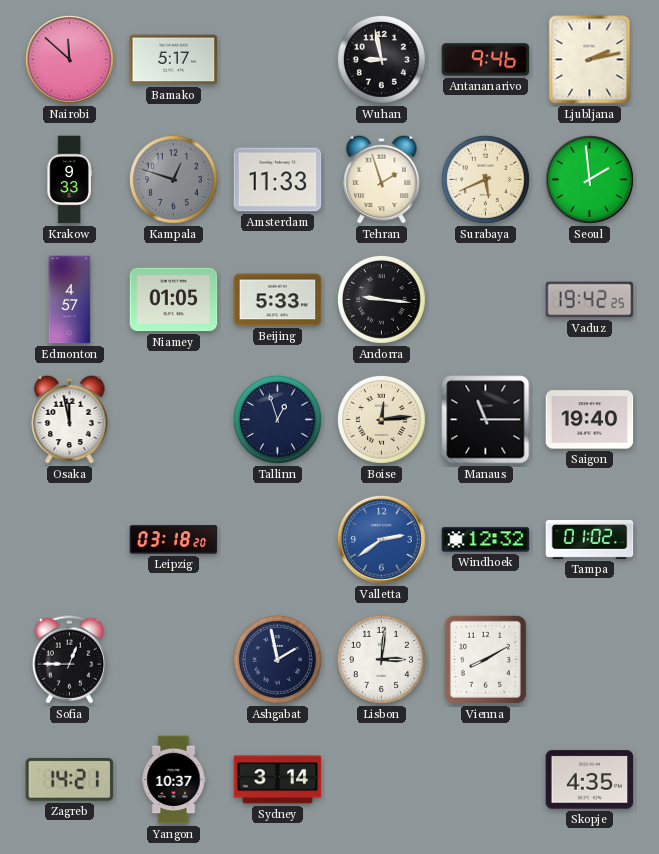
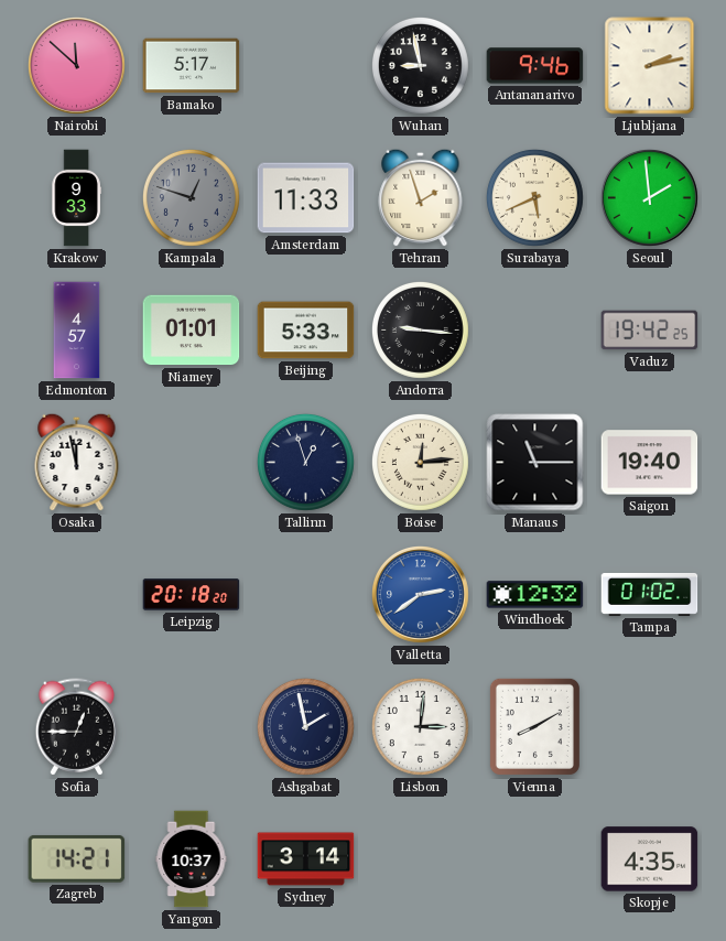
Niamey: 01:05 -> 01:01
Leipzig: 03:18 -> 20:18
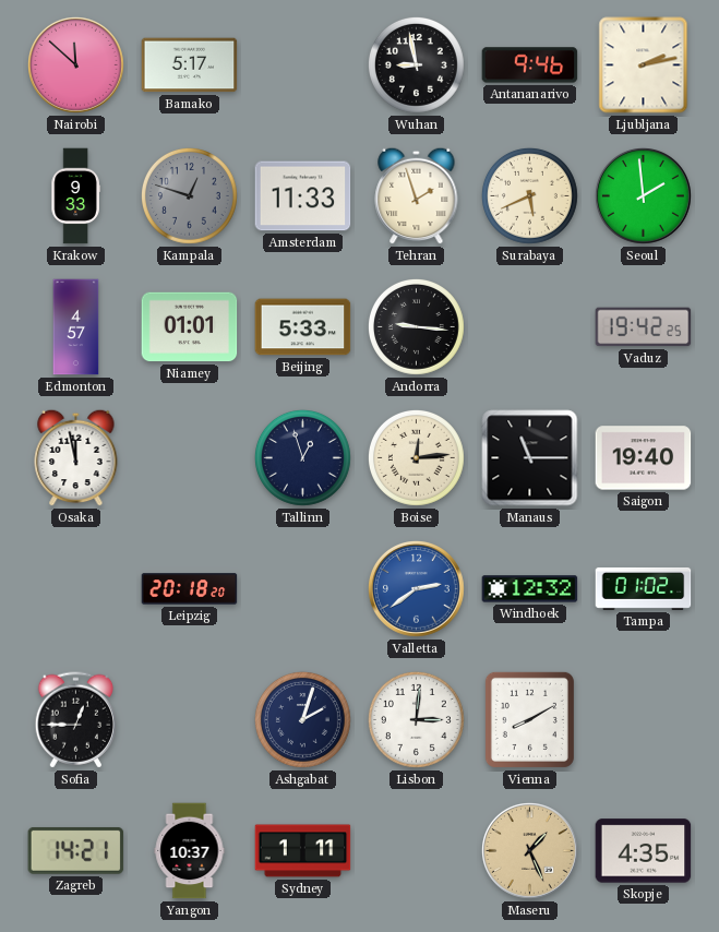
Ashgabat: 1:58 -> 2:03
Sydney: 3:14 -> 1:11
Maseru: none -> 1:26
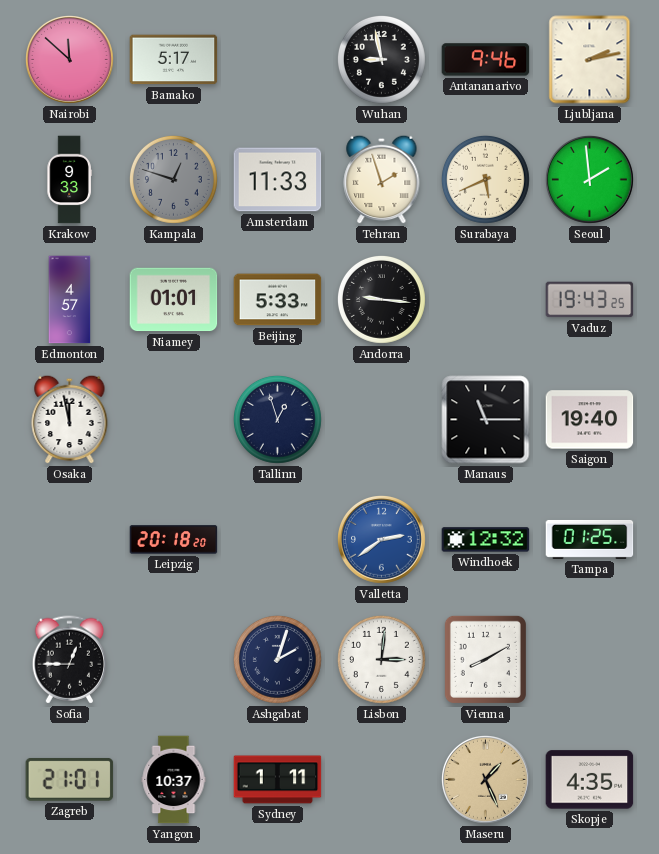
Vaduz: 19:42 -> 19:43
Boise: 12:14 -> none
Tampa: 01:02 -> 01:25
Zagreb: 14:21 -> 21:01
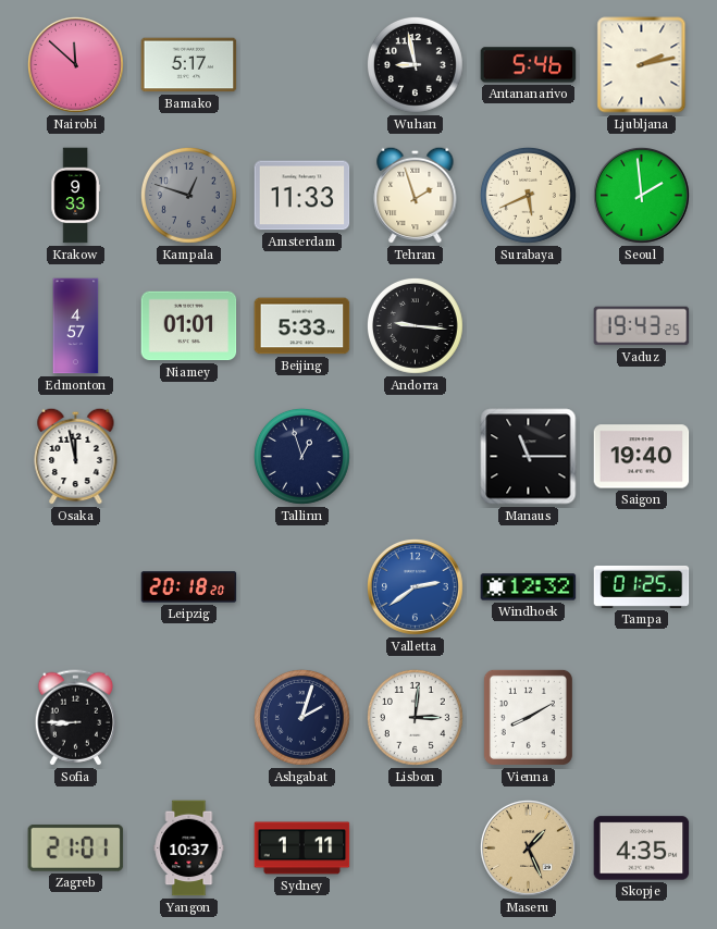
Antananarivo: 9:46 -> 5:46
Sofia: 12:45 -> 8:45
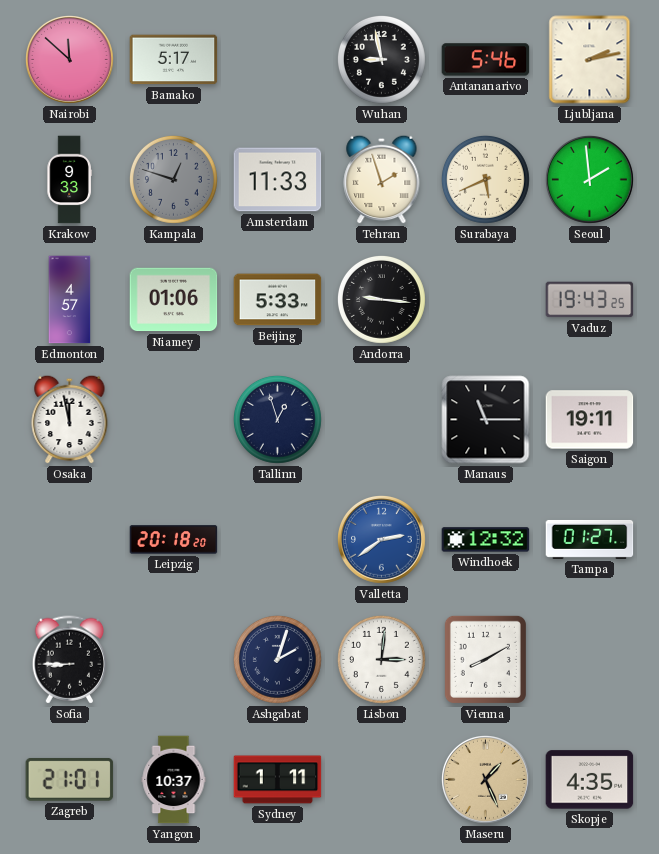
Niamey: 01:01 -> 01:06
Saigon: 19:40 -> 19:11
Tampa: 01:25 -> 01:27
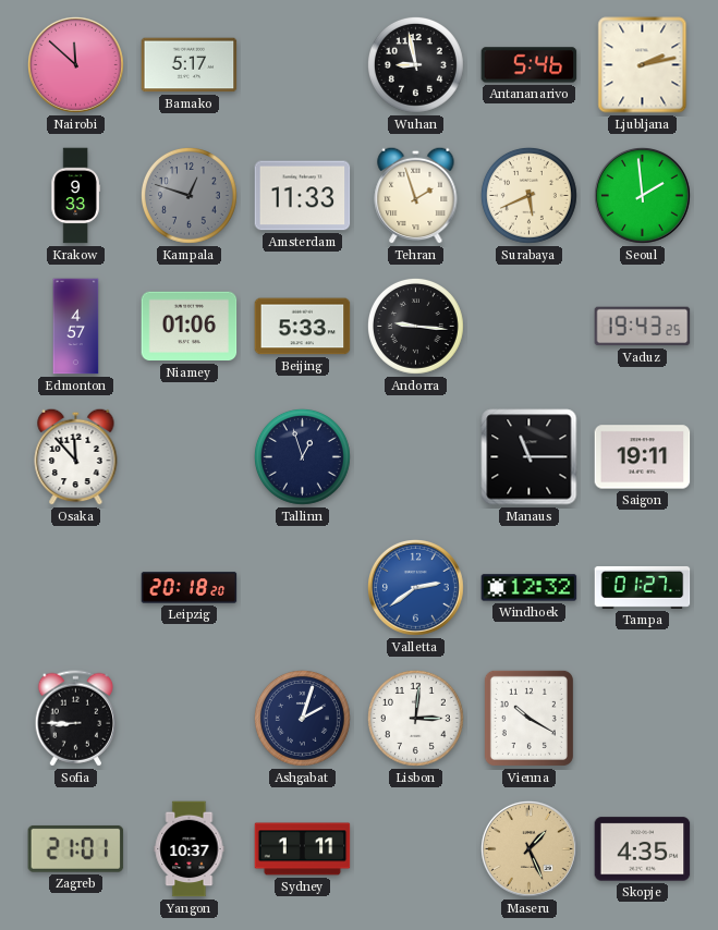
Osaka: 11:58 -> 11:53
Vienna: 8:10 -> 10:20
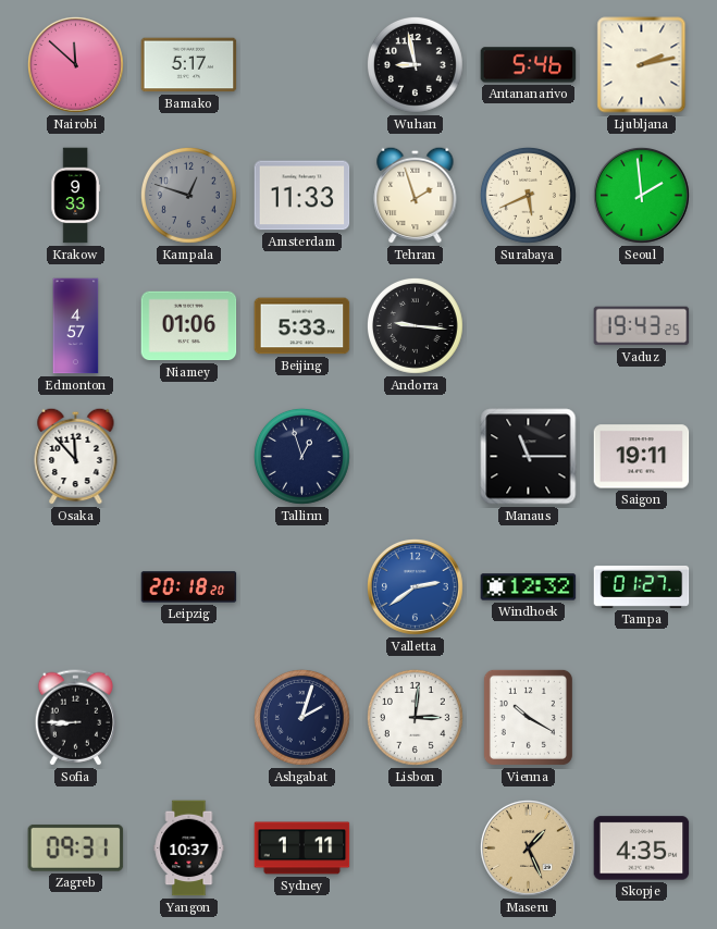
Zagreb: 21:01 -> 09:31
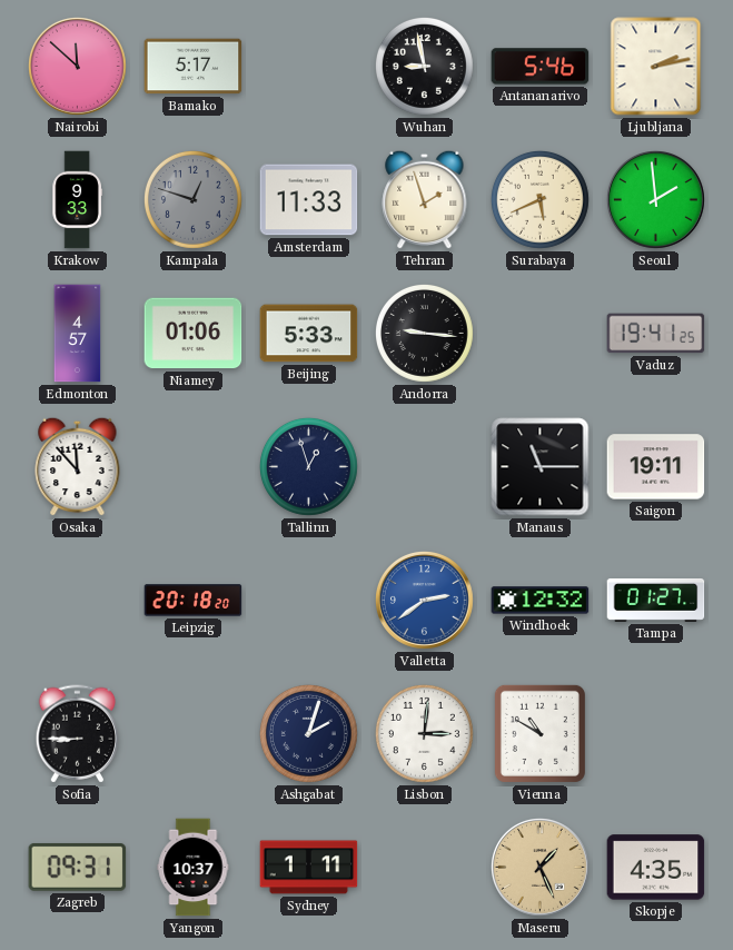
Vaduz: 19:43 -> 19:41
Vienna: 10:20 -> 10:50
